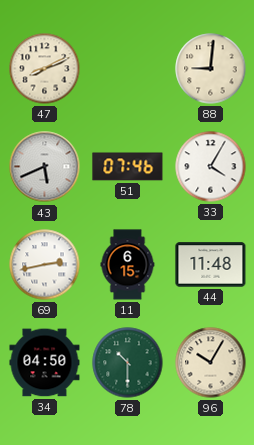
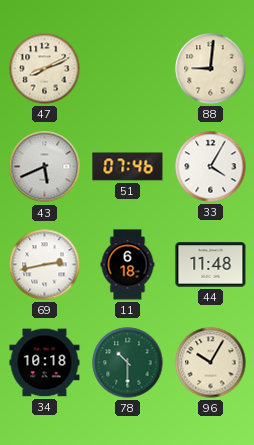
11: 6:15 -> 6:18
34: 04:50 -> 10:18
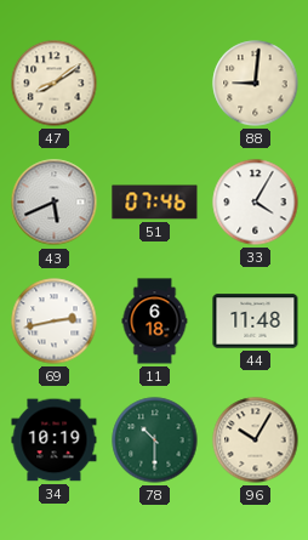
47: 8:11 -> 8:09
34: 10:18 -> 10:19
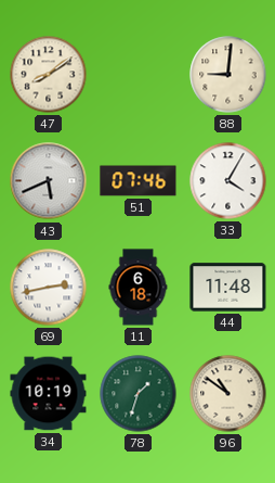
78: 10:30 -> 1:33
96: 10:05 -> 10:51
